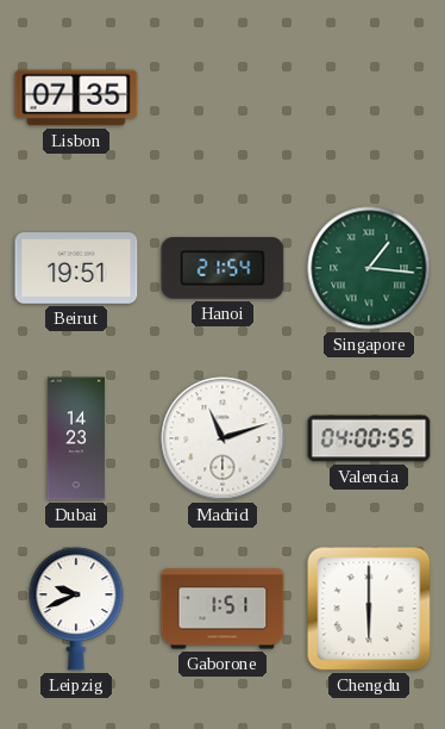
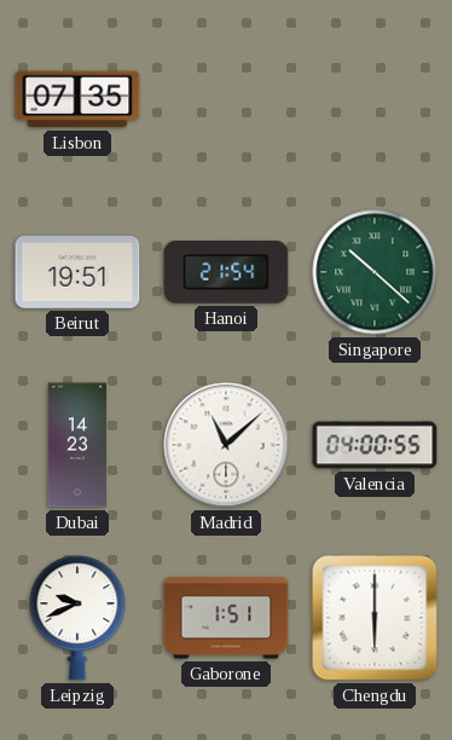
Singapore: 1:16 -> 10:22
Madrid: 11:12 -> 11:08
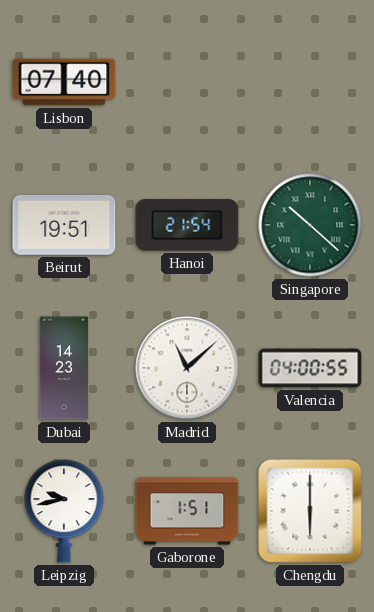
Lisbon: 07:35 -> 07:40
Leipzig: 9:41 -> 9:43
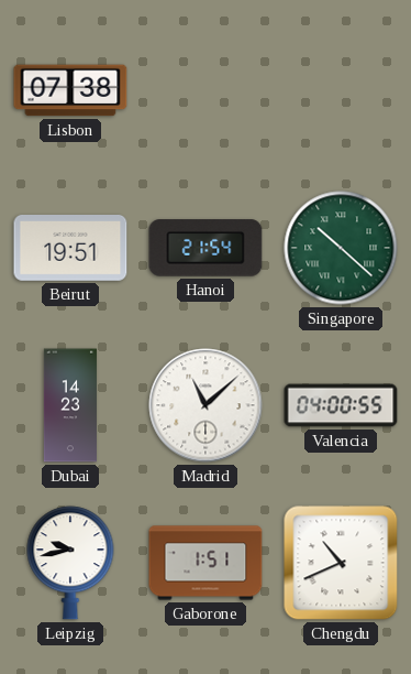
Lisbon: 07:40 -> 07:38
Chengdu: 6:00 -> 10:41
